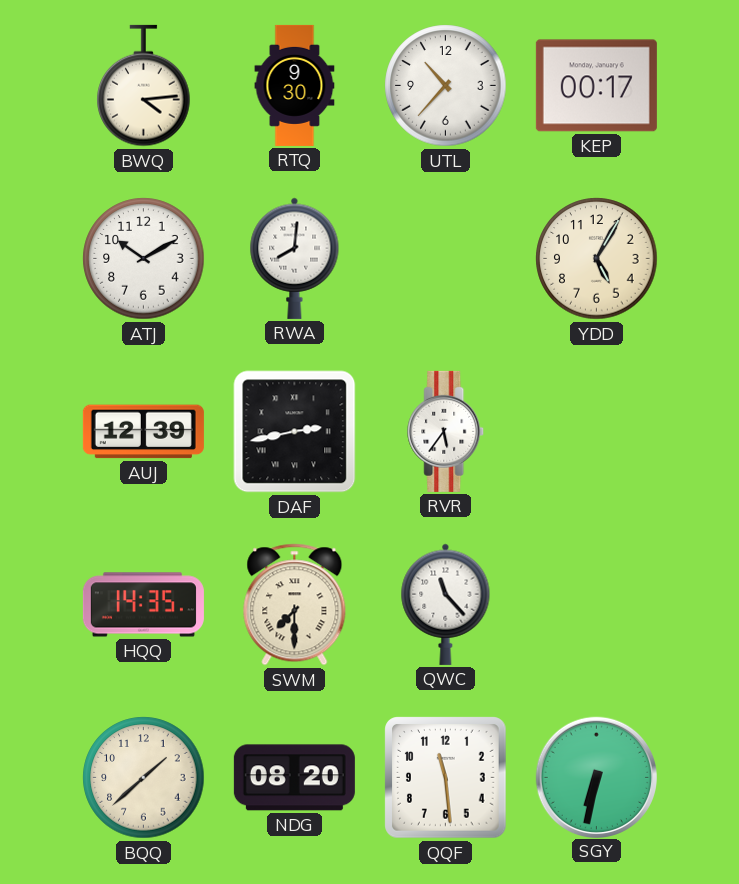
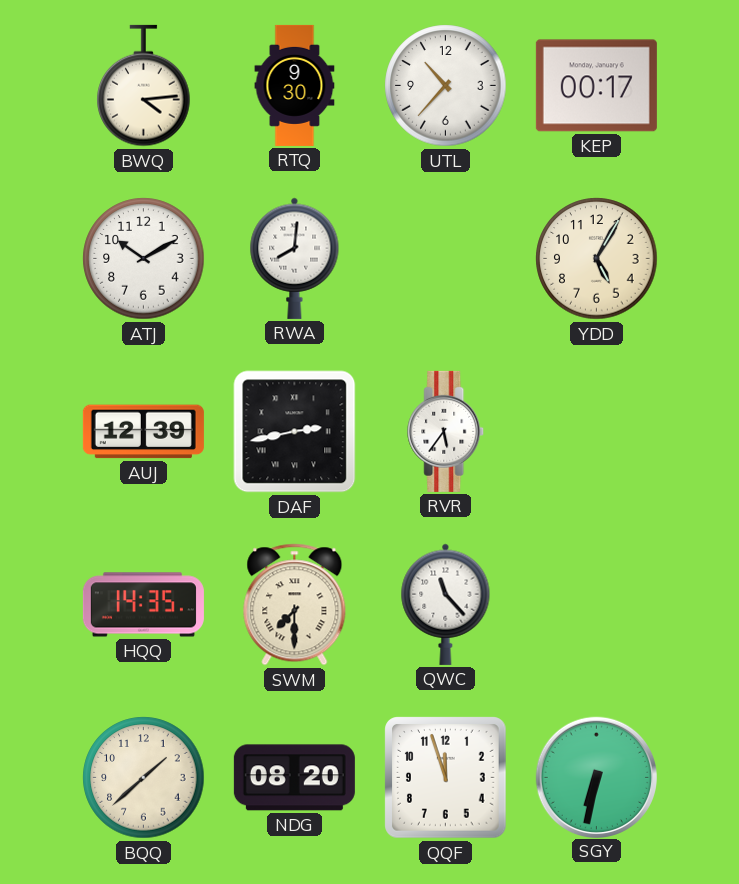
QQF: 11:29 -> 11:57
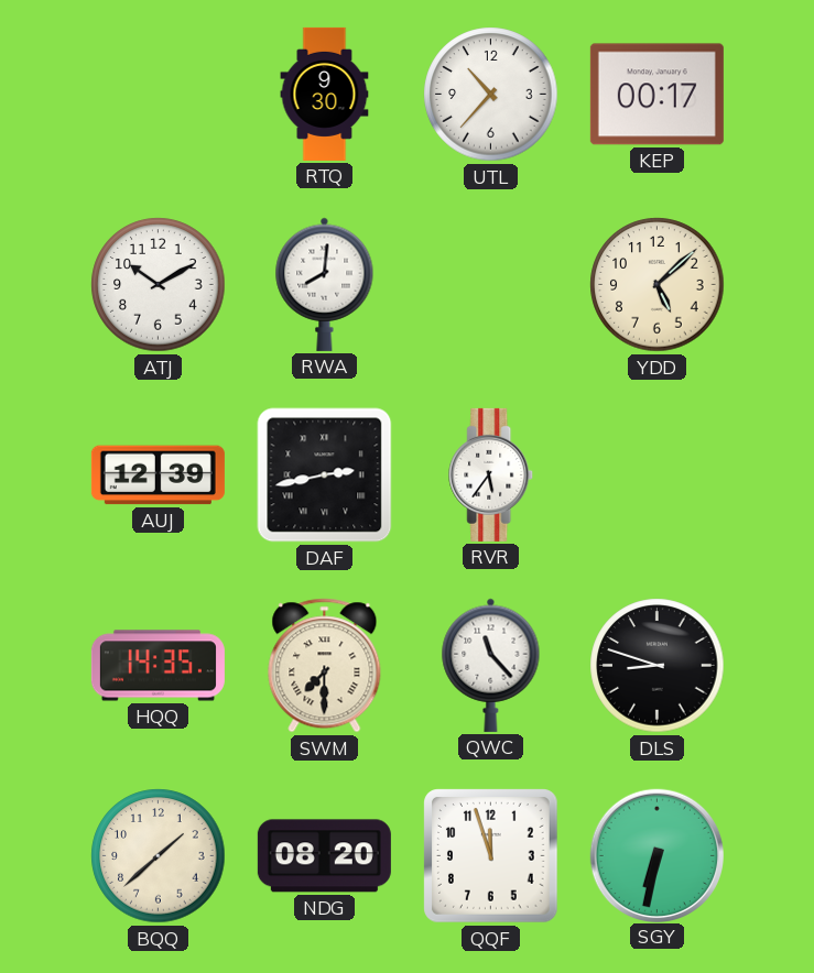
BWQ: 4:14 -> none
YDD: 5:05 -> 5:08
DLS: none -> 8:48
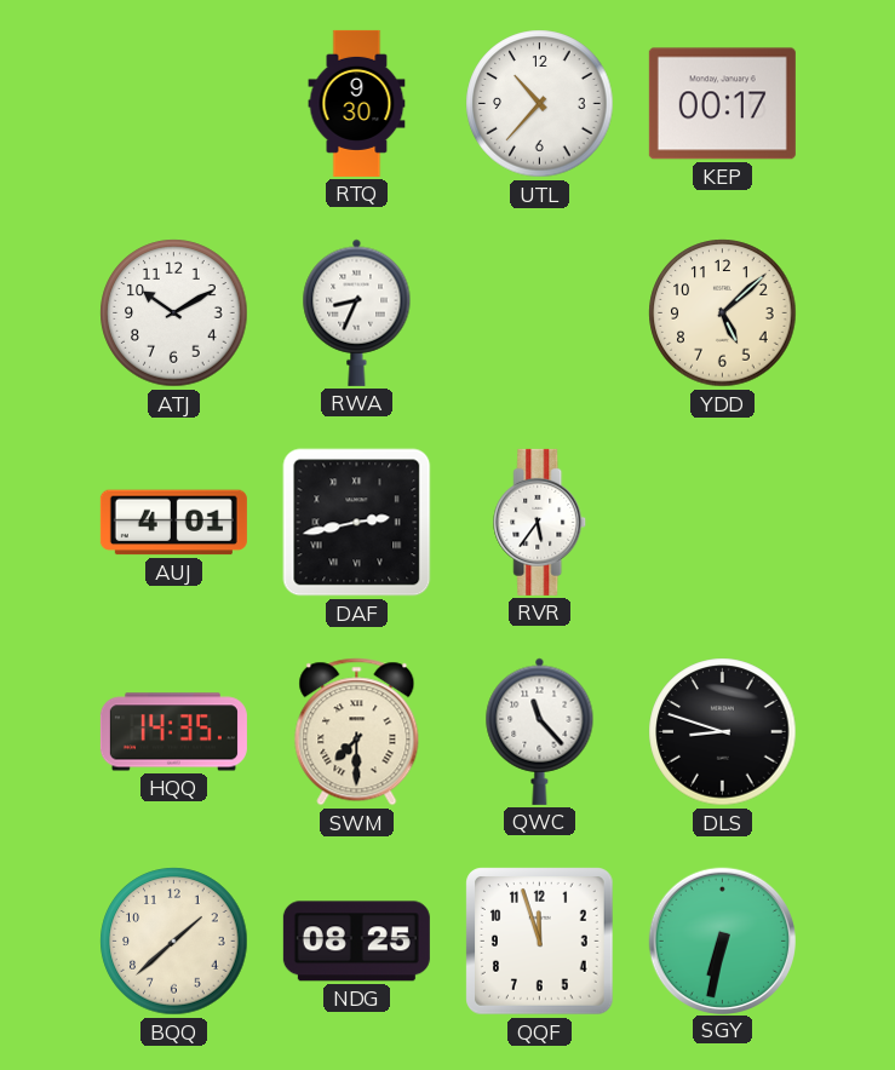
RWA: 8:01 -> 8:34
AUJ: 12:39 -> 4:01
NDG: 08:20 -> 08:25
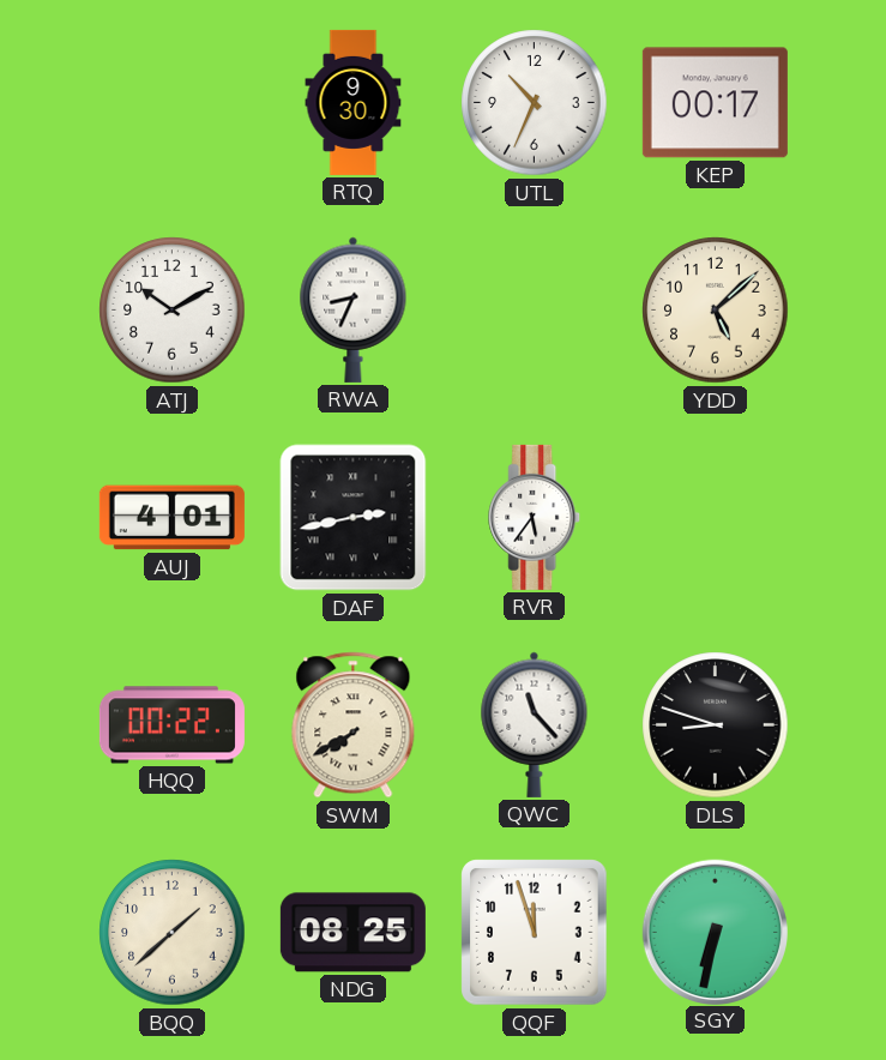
UTL: 10:37 -> 10:34
HQQ: 14:35 -> 00:22
SWM: 7:30 -> 7:40
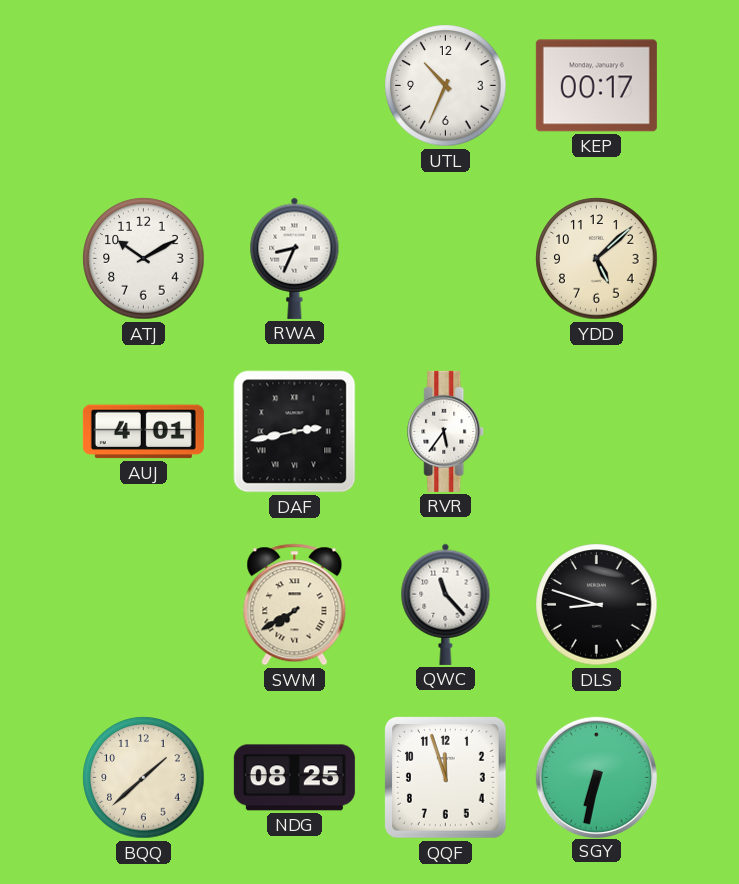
RTQ: 9:30 -> none
HQQ: 00:22 -> none
